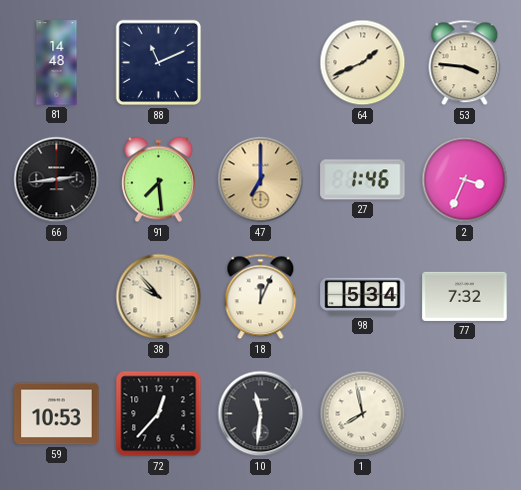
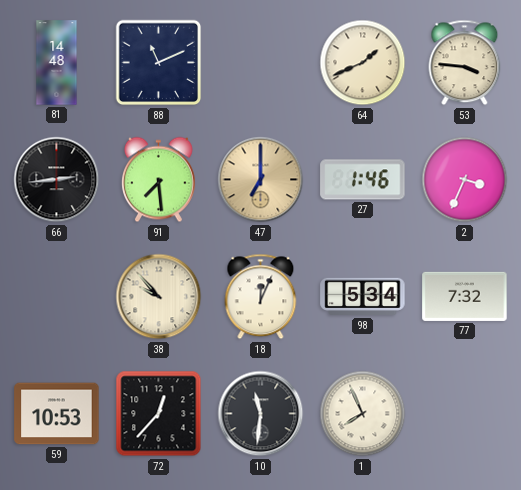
1: 7:58 -> 7:56
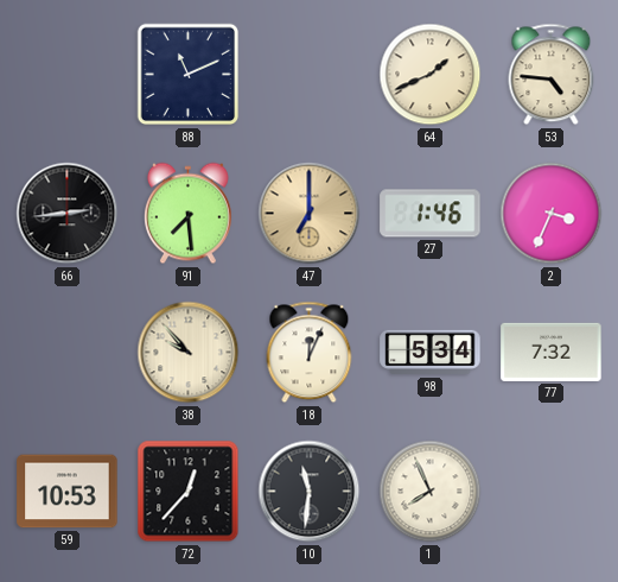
81: 14:48 -> none
53: 3:46 -> 4:46
